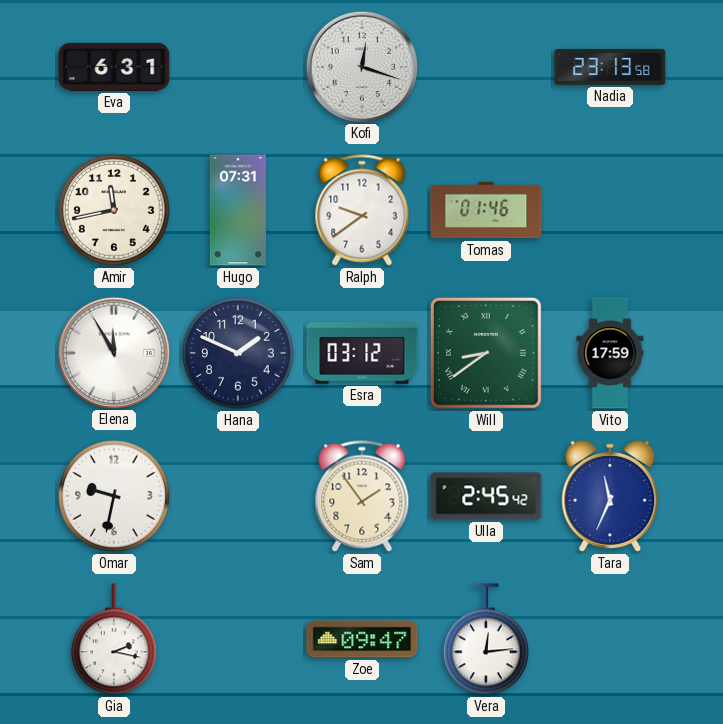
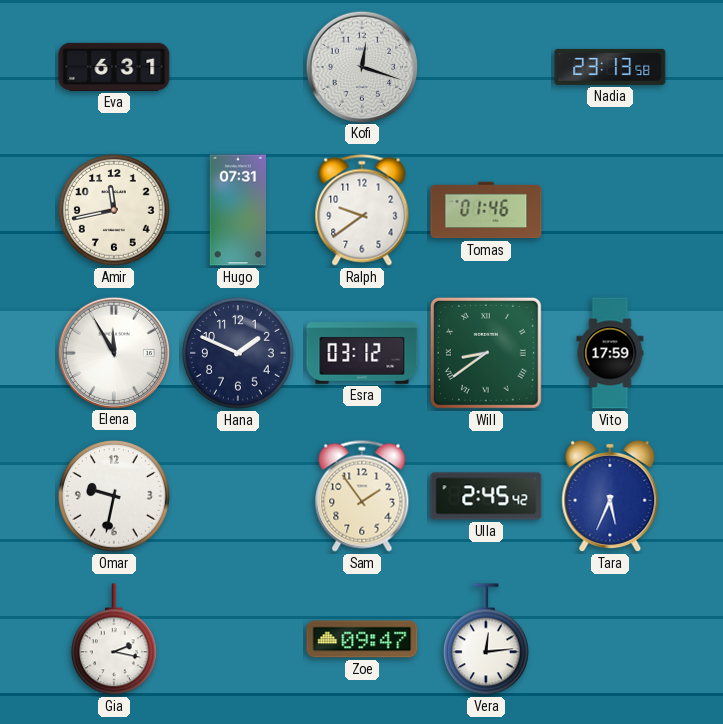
Tara: 11:34 -> 5:34
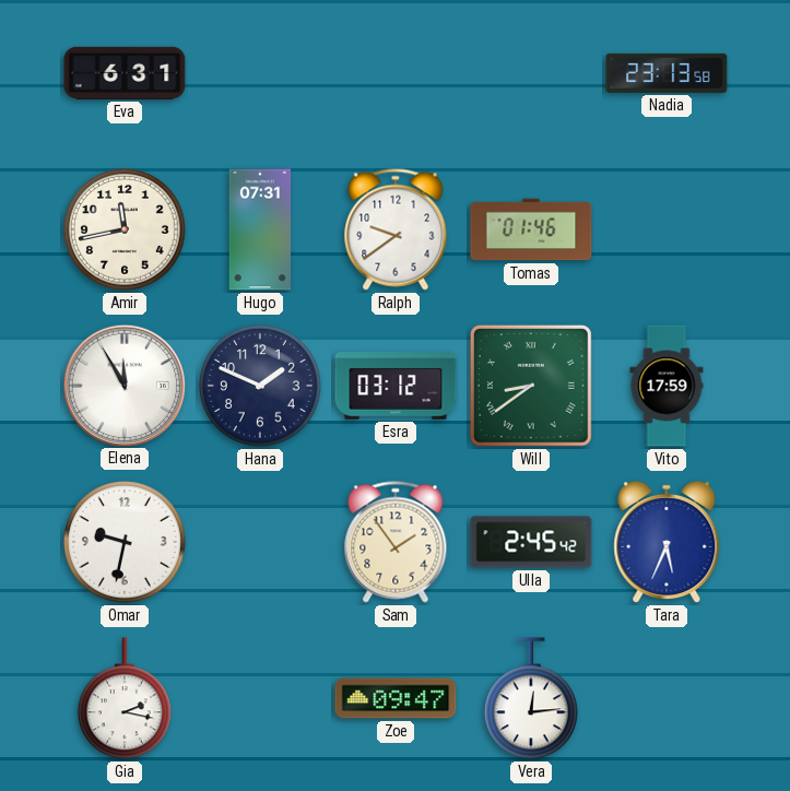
Kofi: 12:18 -> none
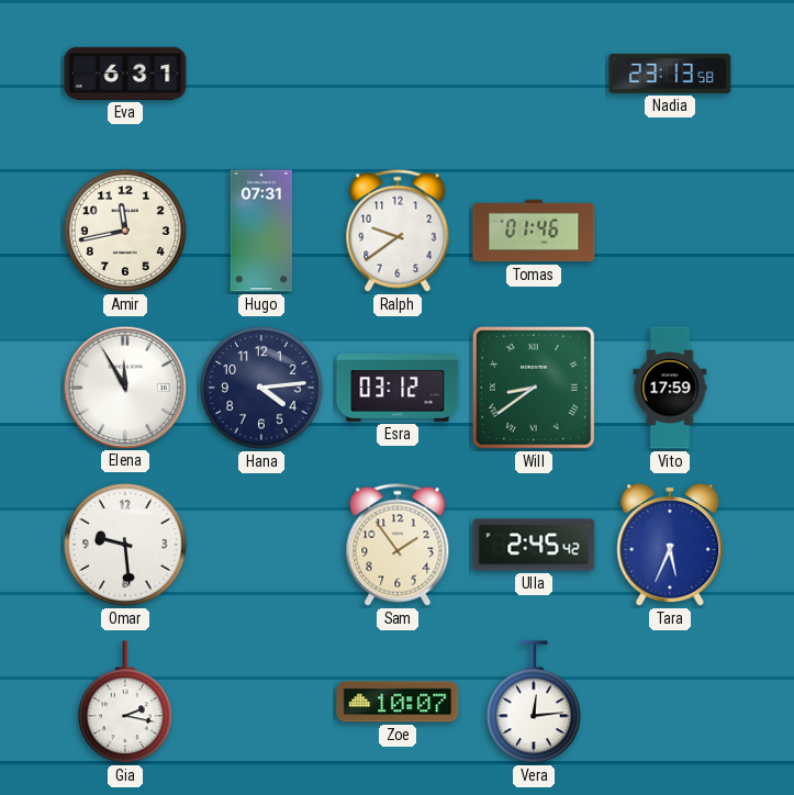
Hana: 1:49 -> 4:14
Omar: 9:32 -> 9:29
Zoe: 09:47 -> 10:07
